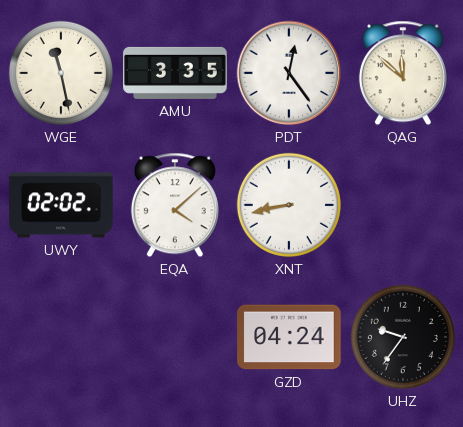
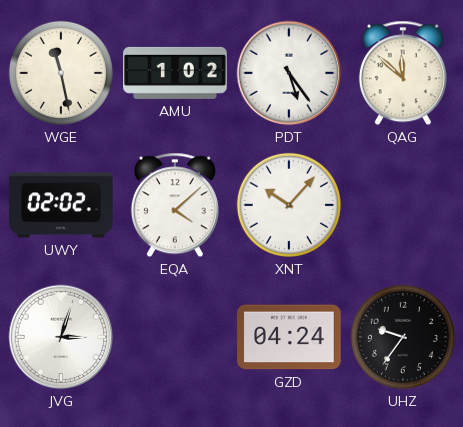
AMU: 3:35 -> 1:02
PDT: 12:24 -> 5:24
XNT: 8:43 -> 10:07
JVG: none -> 3:03
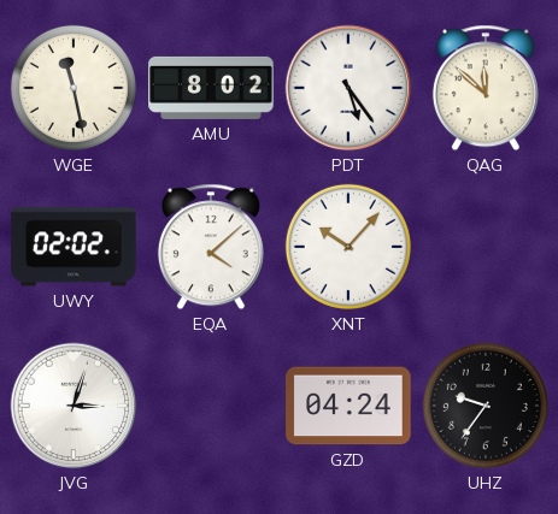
AMU: 1:02 -> 8:02
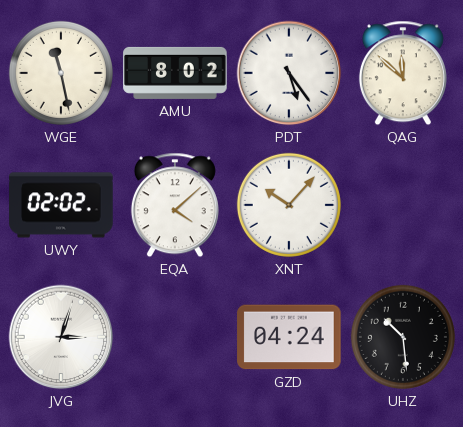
UHZ: 9:36 -> 10:29
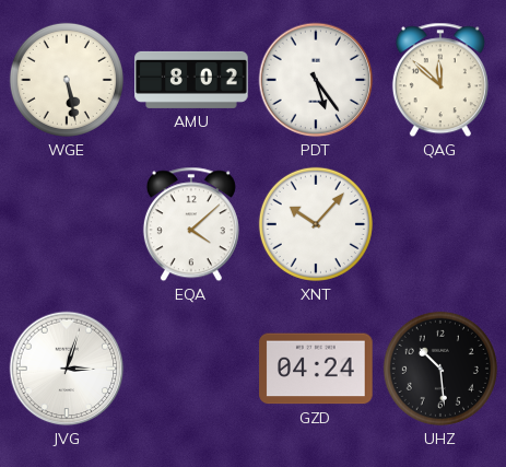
WGE: 11:28 -> 5:28
UWY: 02:02 -> none
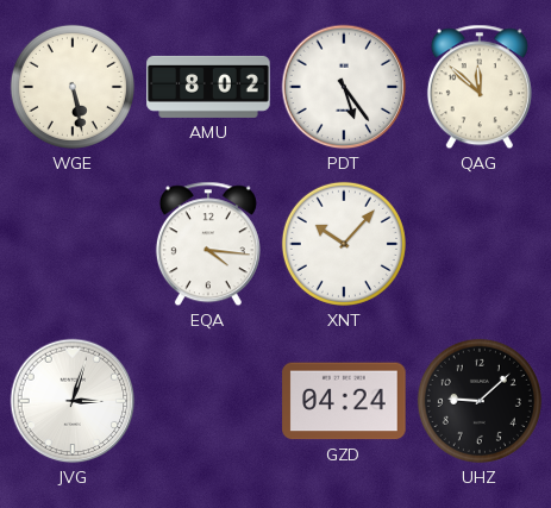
EQA: 4:08 -> 4:16
UHZ: 10:29 -> 9:08
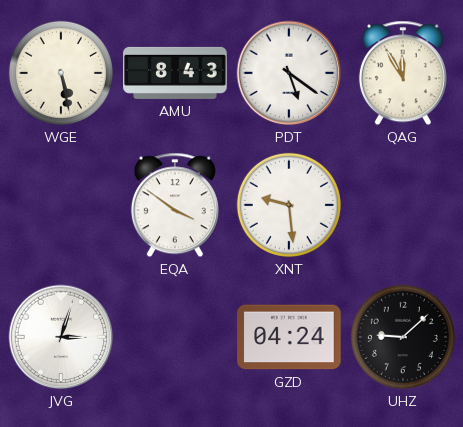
AMU: 8:02 -> 8:43
PDT: 5:24 -> 5:21
QAG: 11:52 -> 11:55
EQA: 4:16 -> 3:51
XNT: 10:07 -> 9:29
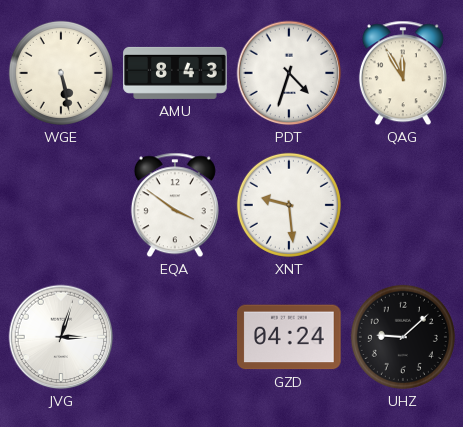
PDT: 5:21 -> 4:33
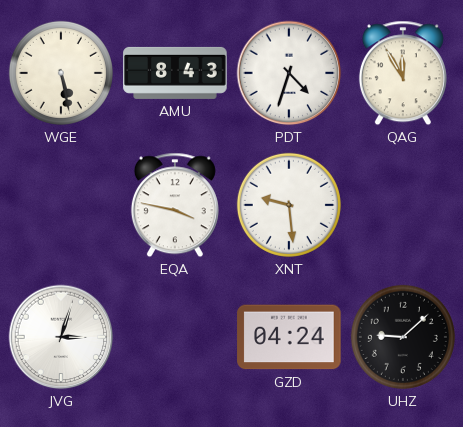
EQA: 3:51 -> 3:47
